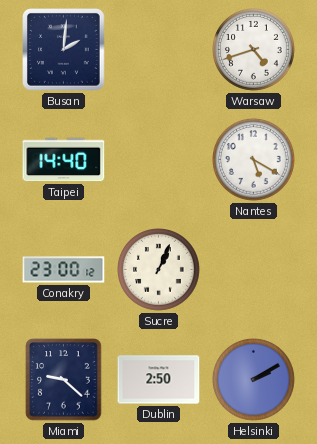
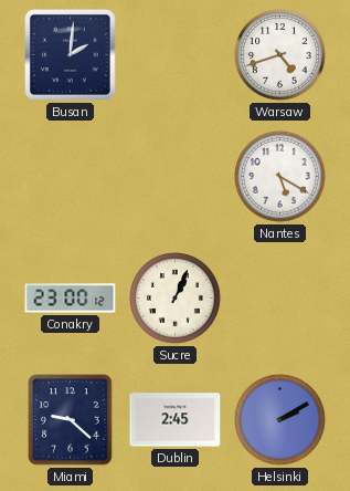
Taipei: 14:40 -> none
Dublin: 2:50 -> 2:45
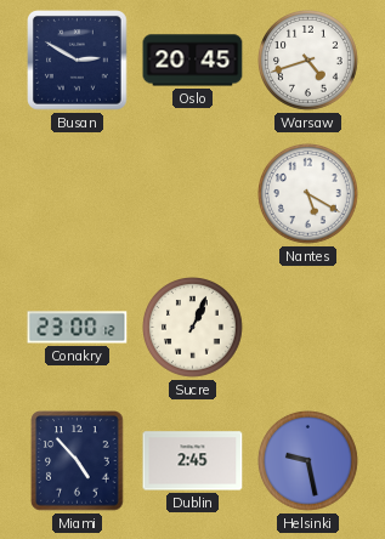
Busan: 2:01 -> 2:50
Oslo: none -> 20:45
Miami: 9:22 -> 4:53
Helsinki: 2:10 -> 9:28
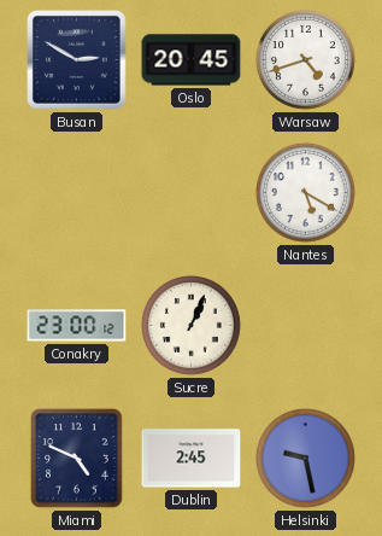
Miami: 4:53 -> 4:49
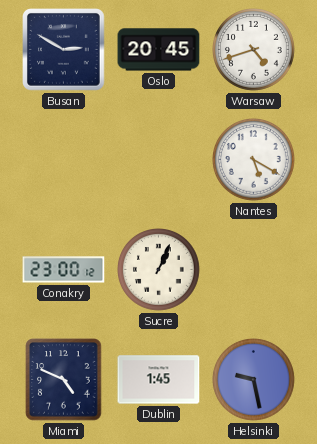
Dublin: 2:45 -> 1:45
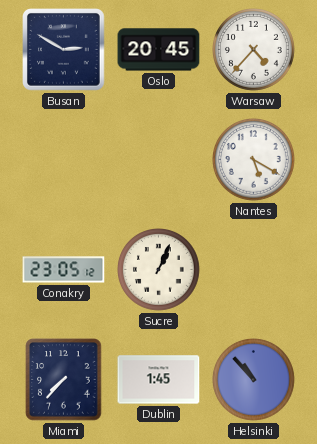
Warsaw: 4:42 -> 4:37
Conakry: 23:00 -> 23:05
Miami: 4:49 -> 7:37
Helsinki: 9:28 -> 10:53
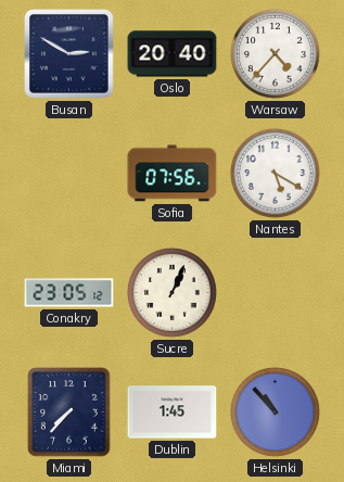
Oslo: 20:45 -> 20:40
Sofia: none -> 07:56
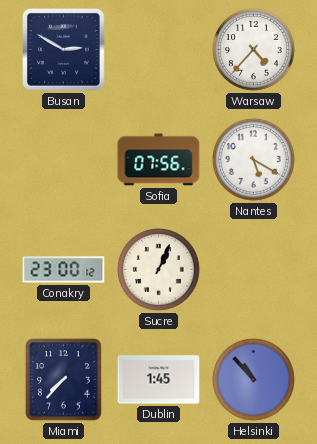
Oslo: 20:40 -> none
Conakry: 23:05 -> 23:00
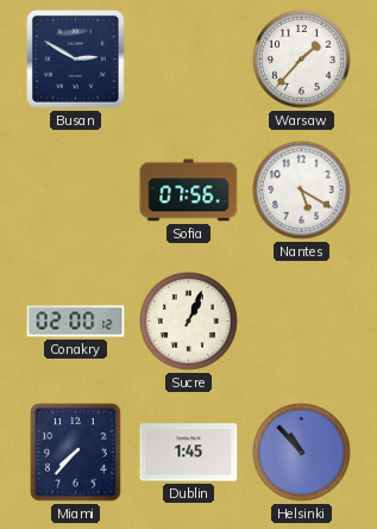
Warsaw: 4:37 -> 1:37
Conakry: 23:00 -> 02:00
